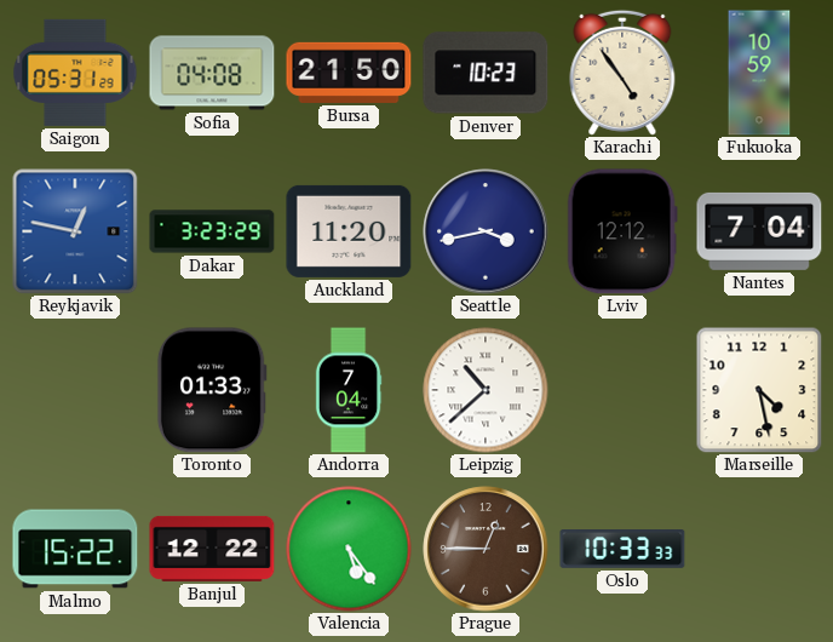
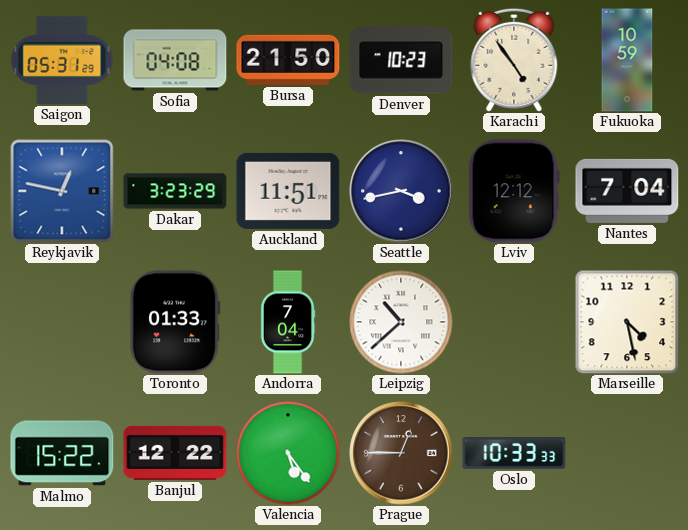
Auckland: 11:20 -> 11:51
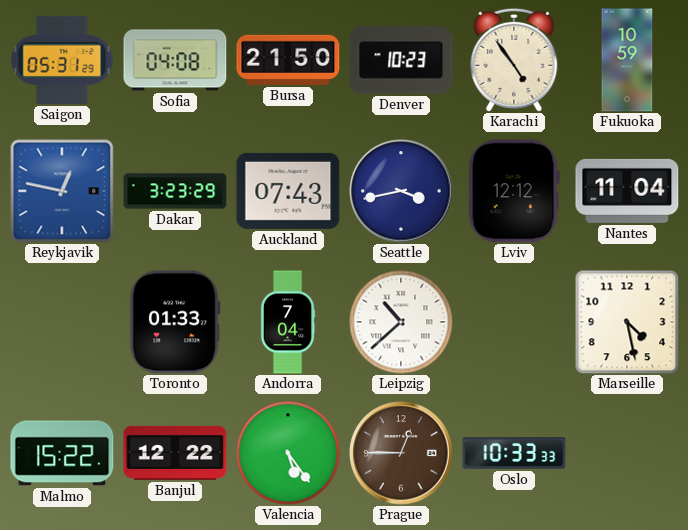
Auckland: 11:51 -> 07:43
Nantes: 7:04 -> 11:04
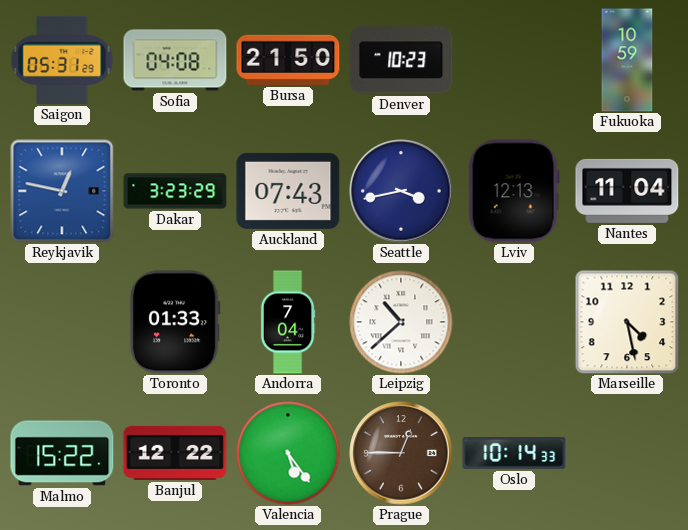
Karachi: 4:54 -> none
Lviv: 12:12 -> 12:13
Oslo: 10:33 -> 10:14
